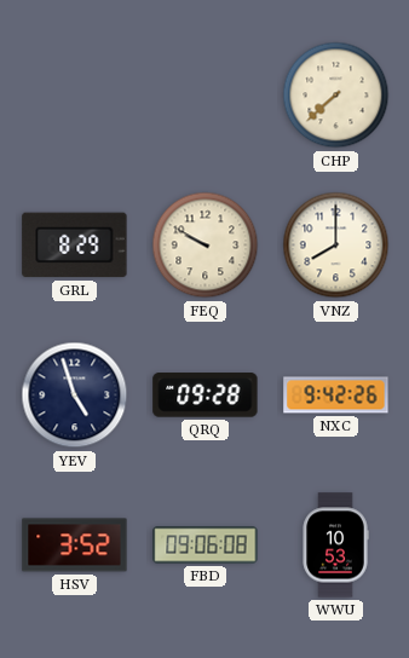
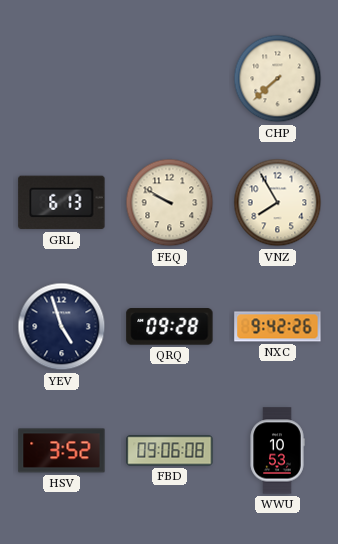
GRL: 8:29 -> 6:13
VNZ: 8:00 -> 7:55
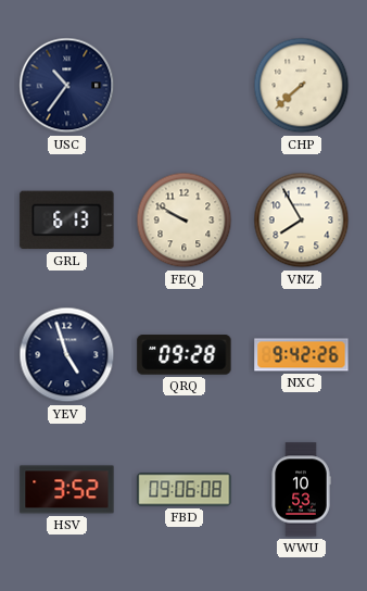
USC: none -> 10:36
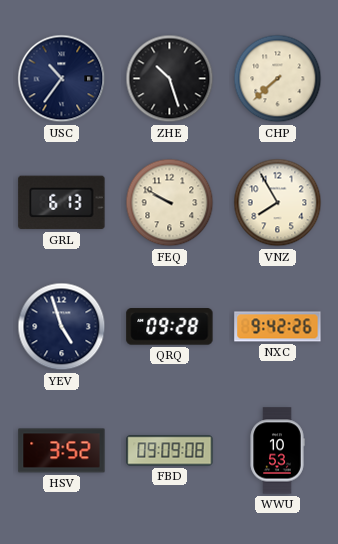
ZHE: none -> 10:27
FBD: 09:06 -> 09:09
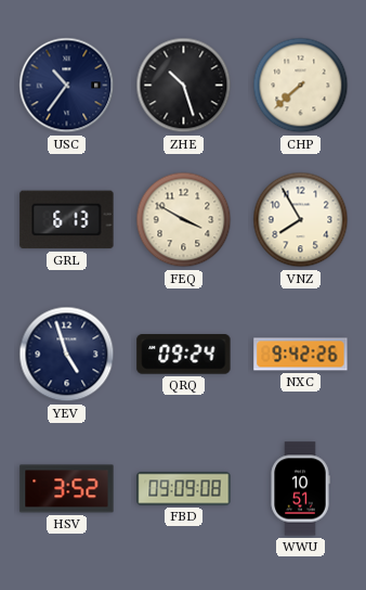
FEQ: 9:50 -> 3:50
QRQ: 09:28 -> 09:24
WWU: 10:53 -> 10:51
